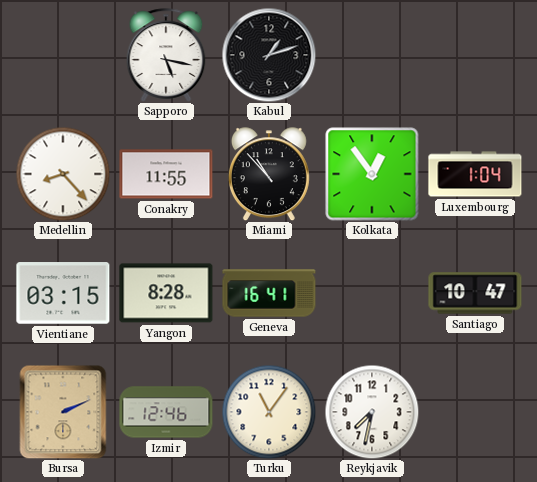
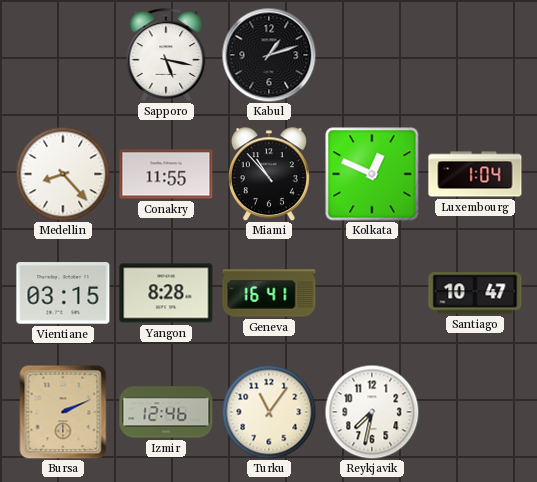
Kolkata: 12:54 -> 12:49
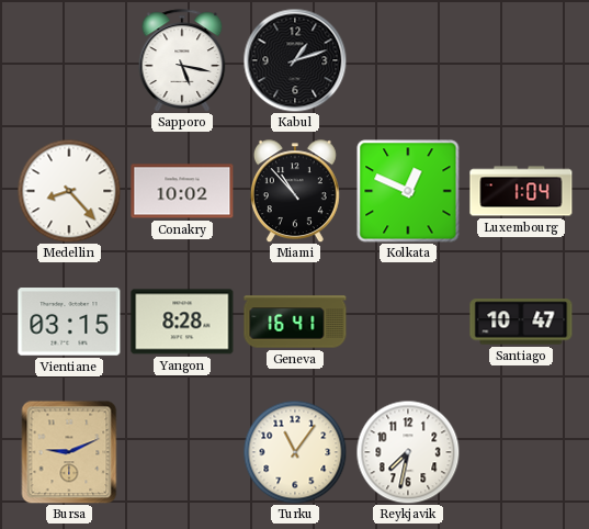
Conakry: 11:55 -> 10:02
Bursa: 2:11 -> 9:11
Izmir: 12:46 -> none
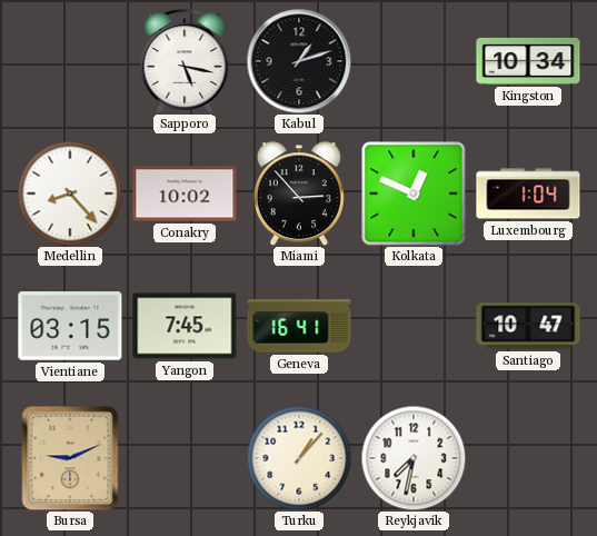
Kingston: none -> 10:34
Miami: 10:53 -> 2:53
Yangon: 8:28 -> 7:45
Turku: 11:06 -> 1:07
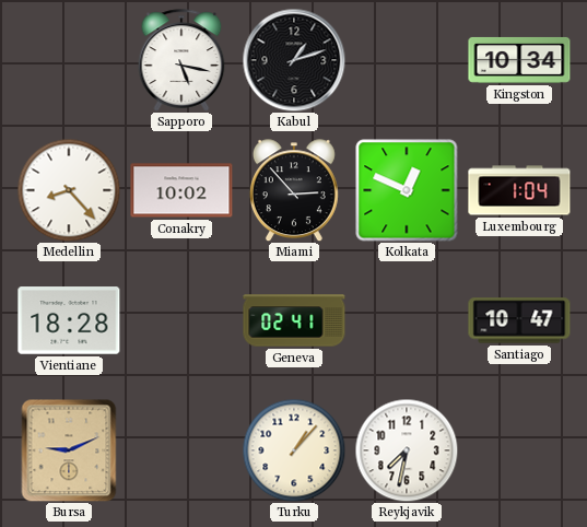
Vientiane: 03:15 -> 18:28
Yangon: 7:45 -> none
Geneva: 16:41 -> 02:41
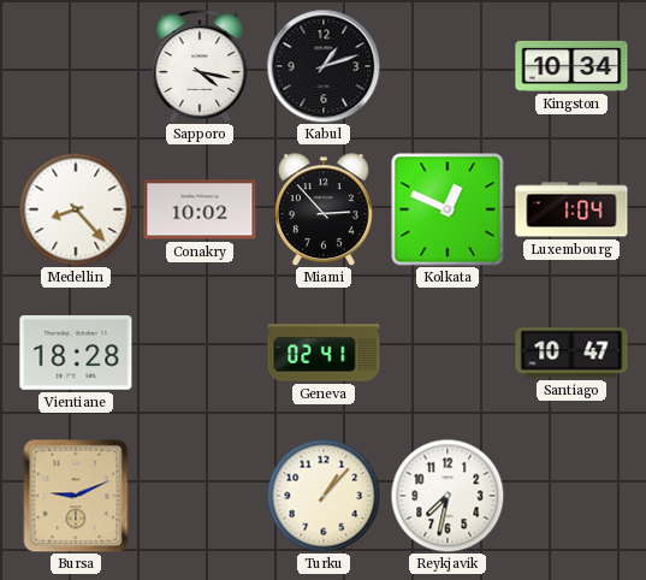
Sapporo: 5:17 -> 4:17
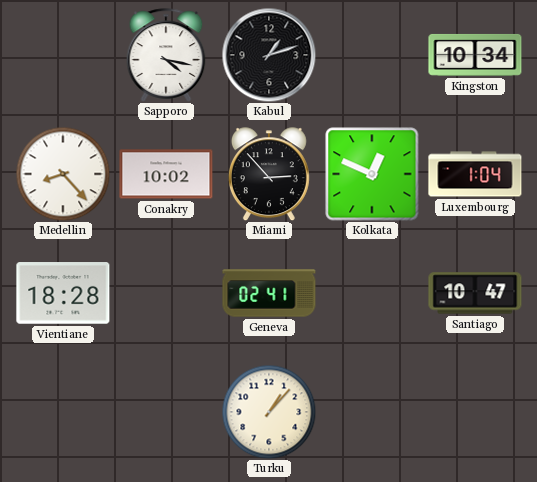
Bursa: 9:11 -> none
Reykjavik: 7:32 -> none
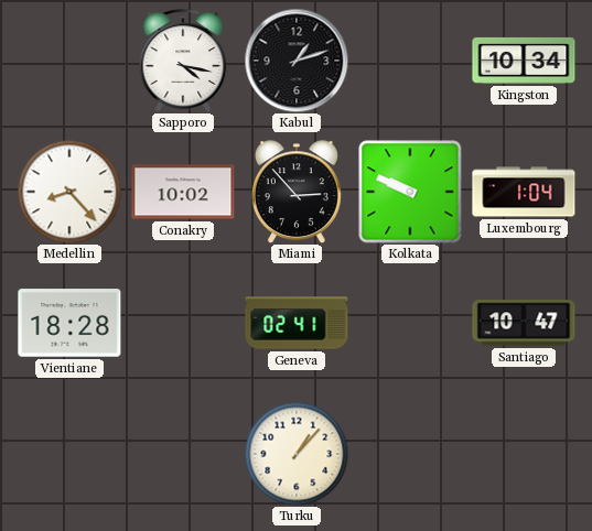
Kolkata: 12:49 -> 9:49
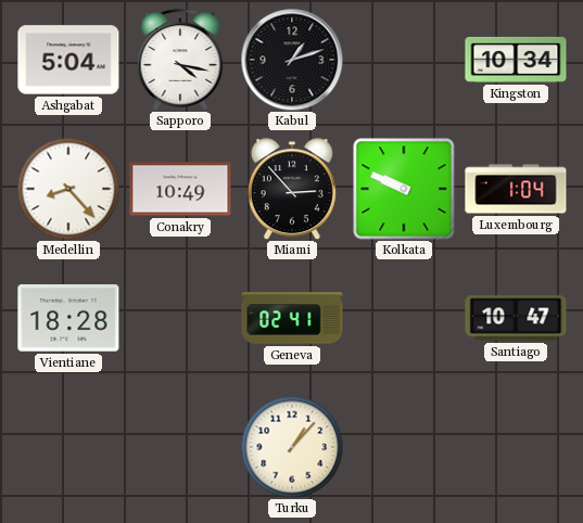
Ashgabat: none -> 5:04
Conakry: 10:02 -> 10:49
